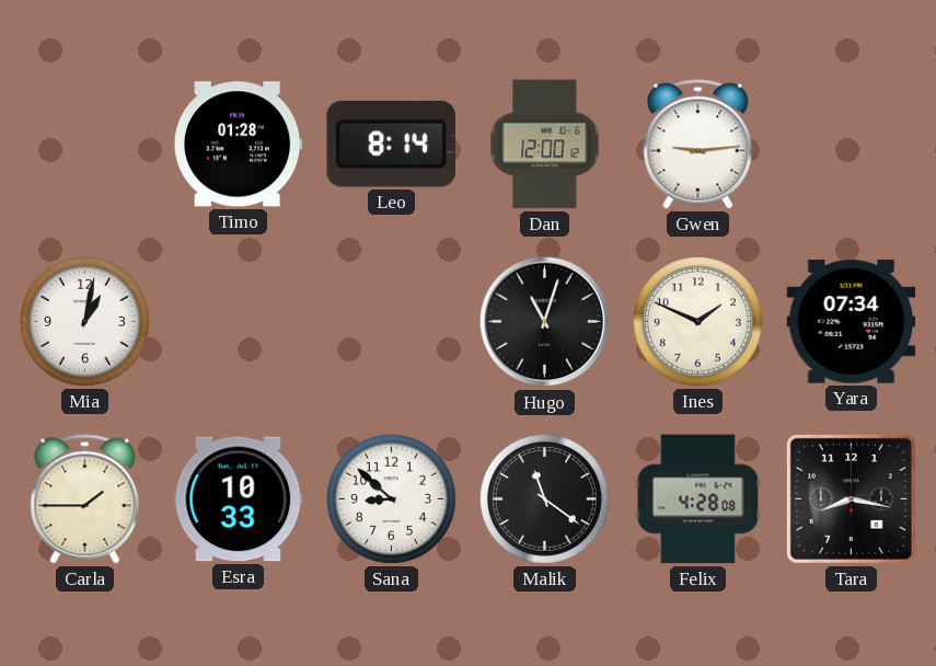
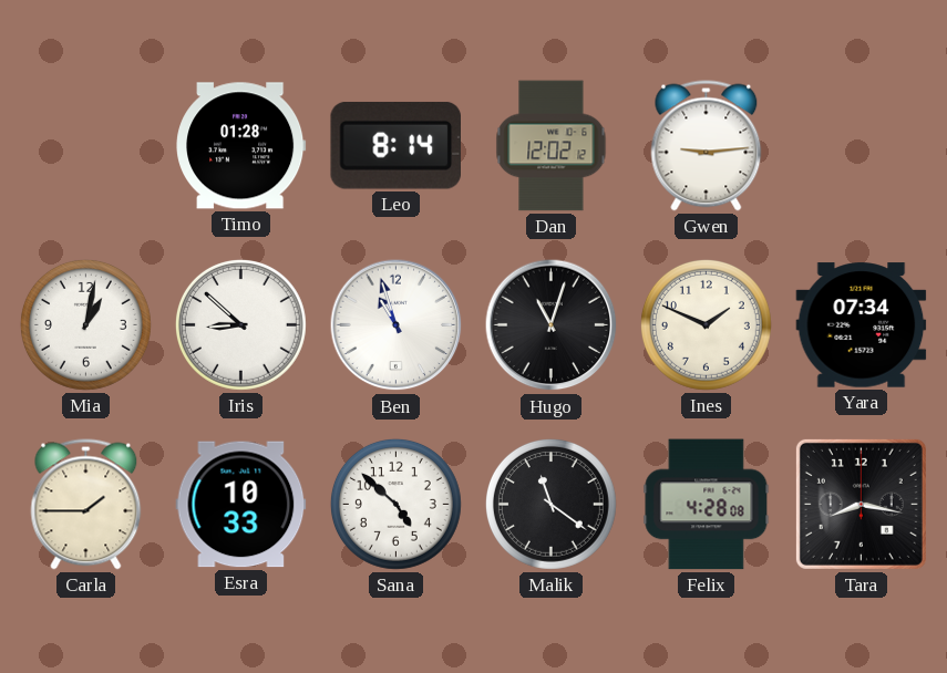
Dan: 12:00 -> 12:02
Iris: none -> 8:52
Ben: none -> 10:57
Sana: 8:52 -> 4:52
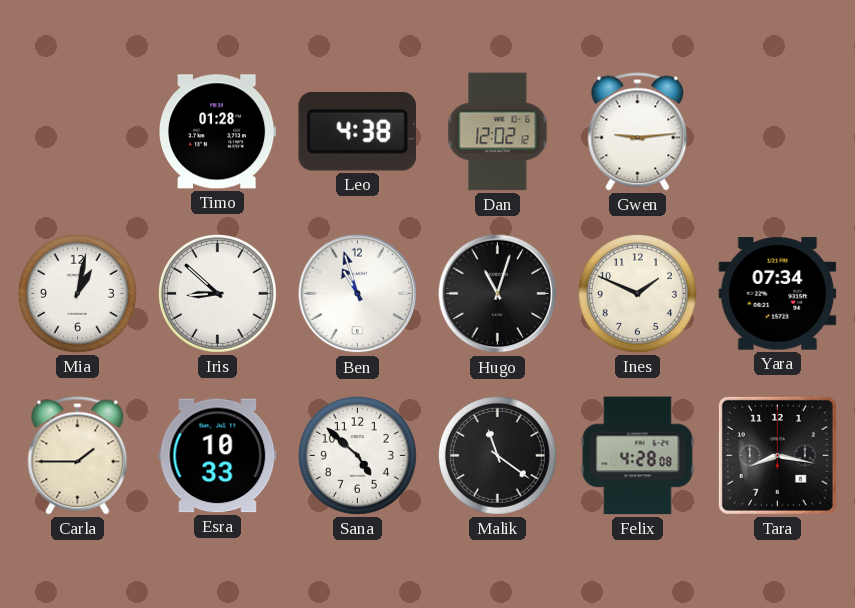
Leo: 8:14 -> 4:38
